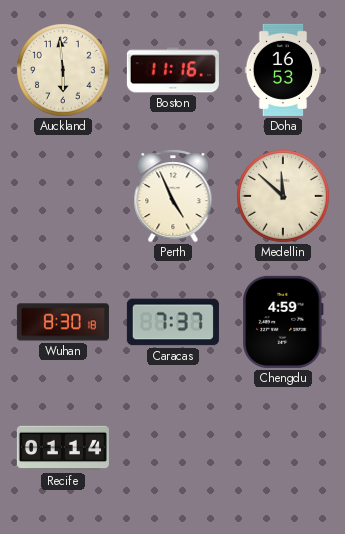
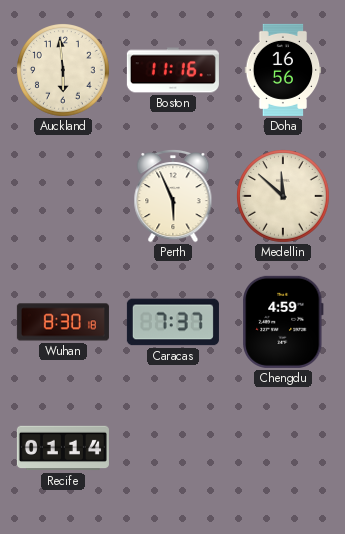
Doha: 16:53 -> 16:56
Perth: 4:56 -> 5:56
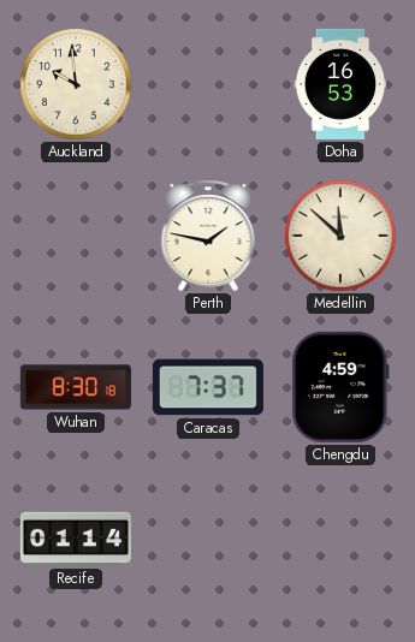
Auckland: 5:59 -> 9:59
Boston: 11:16 -> none
Doha: 16:56 -> 16:53
Perth: 5:56 -> 1:47
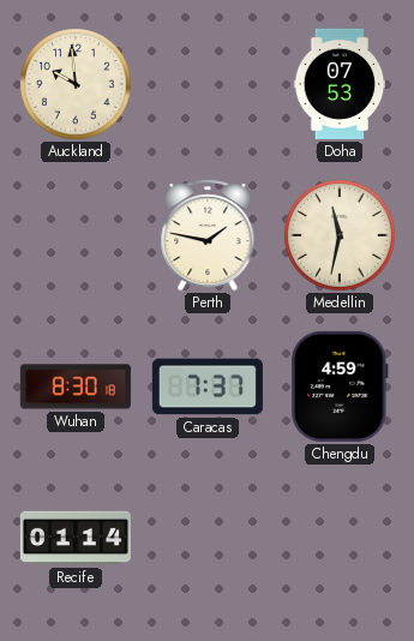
Doha: 16:53 -> 07:53
Medellin: 11:52 -> 11:32
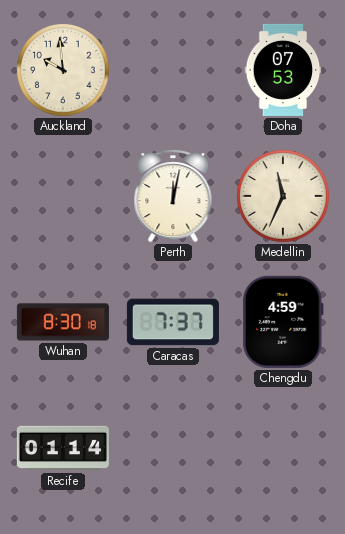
Perth: 1:47 -> 12:02
Medellin: 11:32 -> 11:34
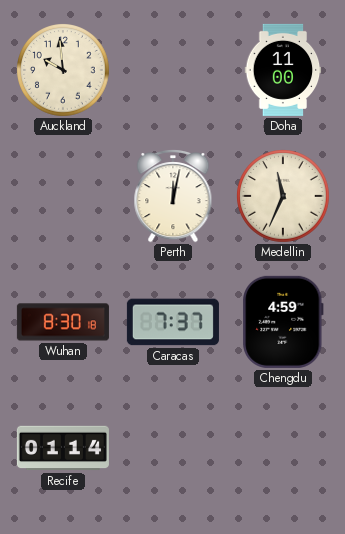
Doha: 07:53 -> 11:00
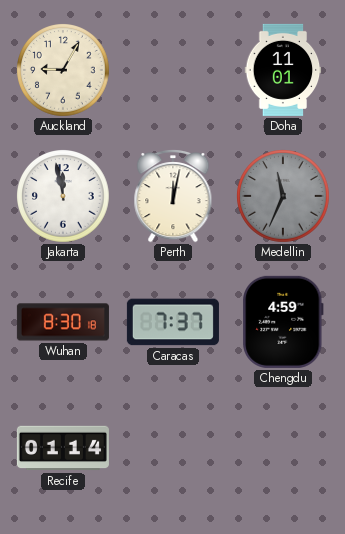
Auckland: 9:59 -> 9:05
Doha: 11:00 -> 11:01
Jakarta: none -> 11:58
Medellin dial: cream -> grey
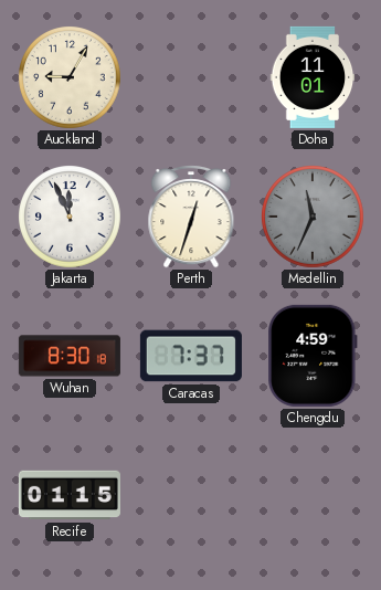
Jakarta: 11:58 -> 11:56
Perth: 12:02 -> 12:33
Recife: 01:14 -> 01:15
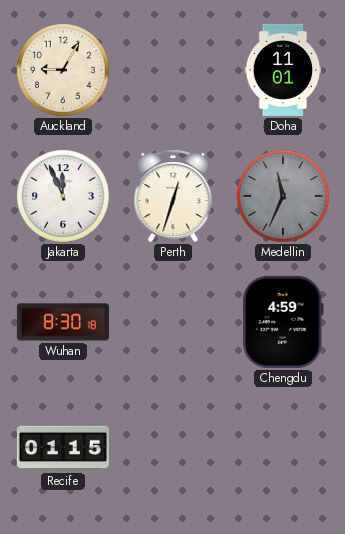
Caracas: 7:37 -> none
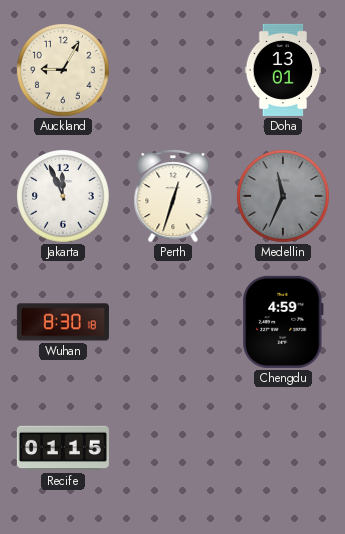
Doha: 11:01 -> 13:01
